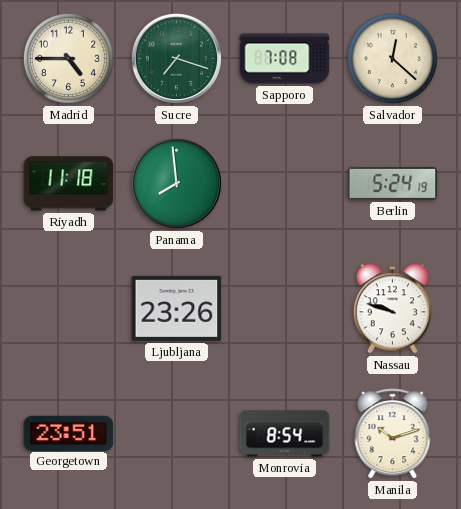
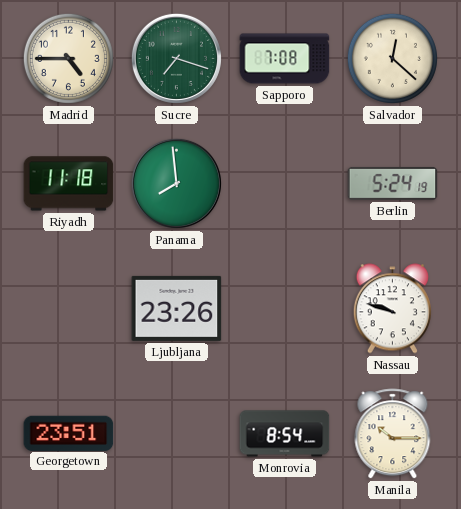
Manila: 10:12 -> 10:15
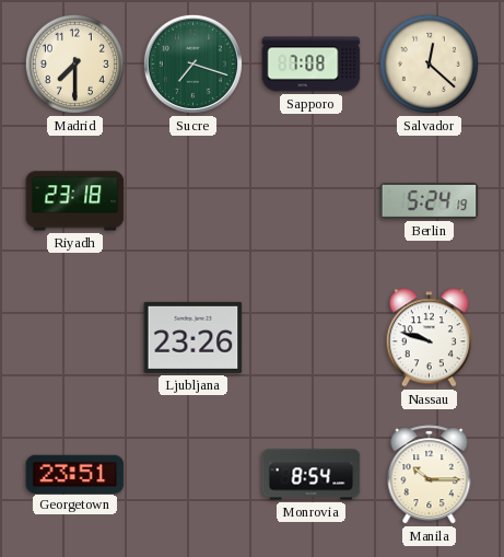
Madrid: 4:45 -> 7:30
Riyadh: 11:18 -> 23:18
Panama: 7:59 -> none
